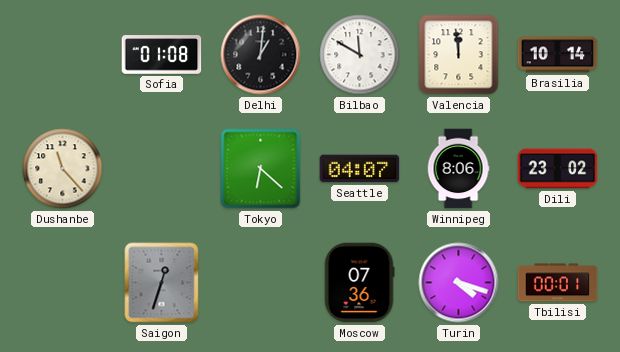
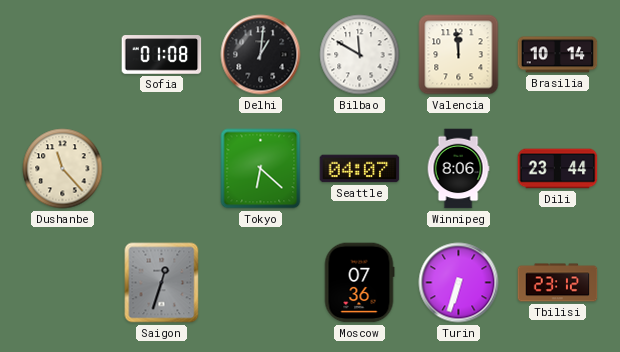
Dili: 23:02 -> 23:44
Turin: 4:18 -> 6:33
Tbilisi: 00:01 -> 23:12
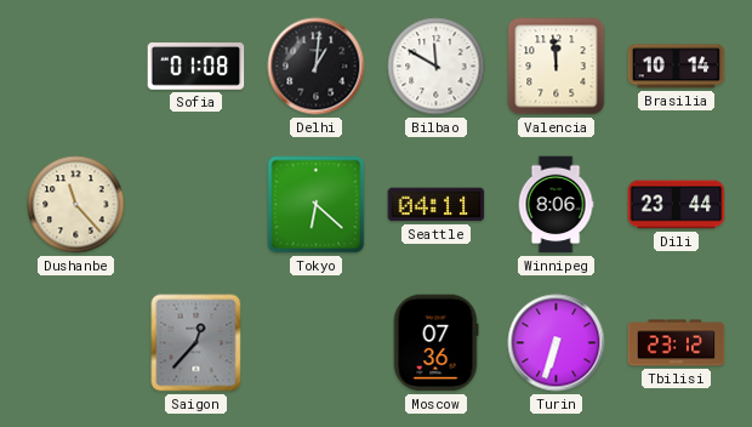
Seattle: 04:07 -> 04:11
Saigon: 12:33 -> 12:37
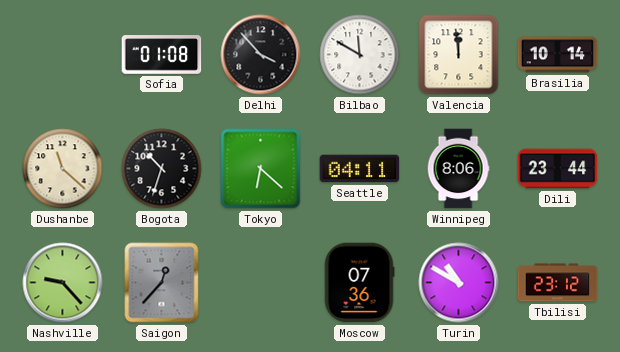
Delhi: 1:01 -> 3:53
Dushanbe: 11:23 -> 11:22
Bogota: none -> 10:33
Nashville: none -> 9:23
Turin: 6:33 -> 10:50
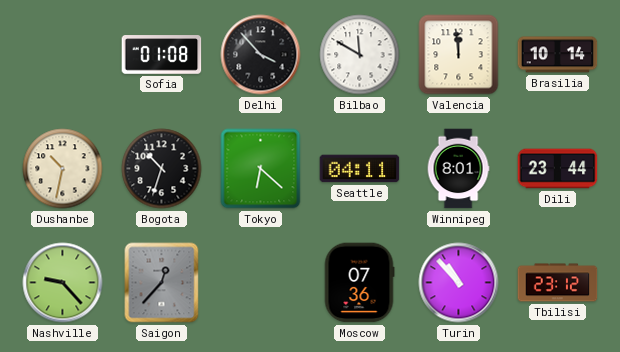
Dushanbe: 11:22 -> 10:32
Winnipeg: 8:06 -> 8:01
Turin: 10:50 -> 10:53
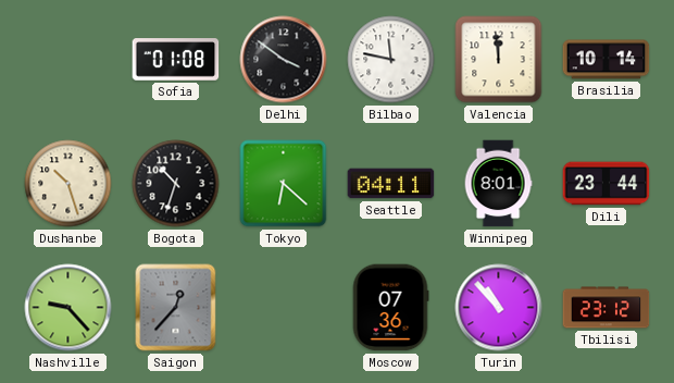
Delhi: 3:53 -> 3:51
Bilbao: 11:50 -> 11:47
Dushanbe: 10:32 -> 10:27
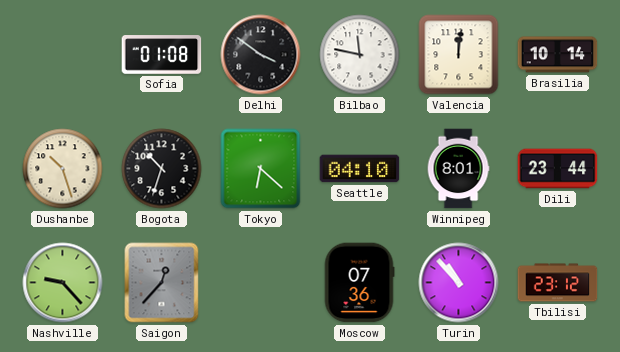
Valencia: 11:59 -> 12:01
Seattle: 04:11 -> 04:10
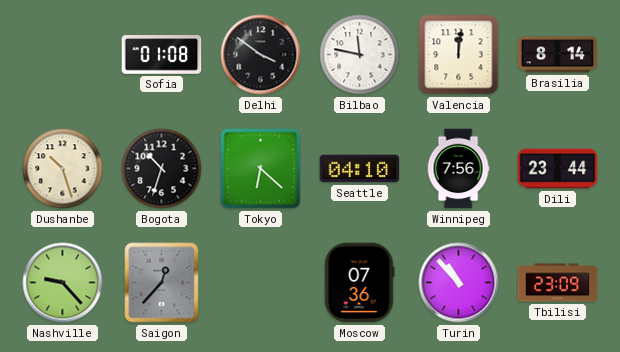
Brasilia: 10:14 -> 8:14
Winnipeg: 8:01 -> 7:56
Tbilisi: 23:12 -> 23:09
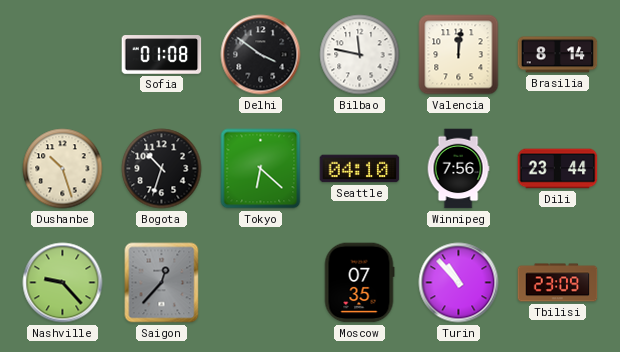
Moscow: 07:36 -> 07:35
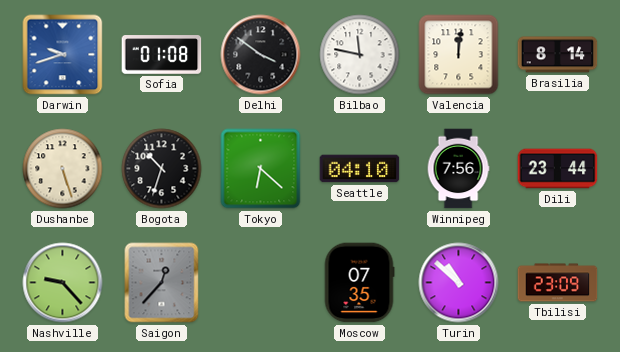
Darwin: none -> 9:42
Dushanbe: 10:27 -> 5:27
Turin: 10:53 -> 10:52
